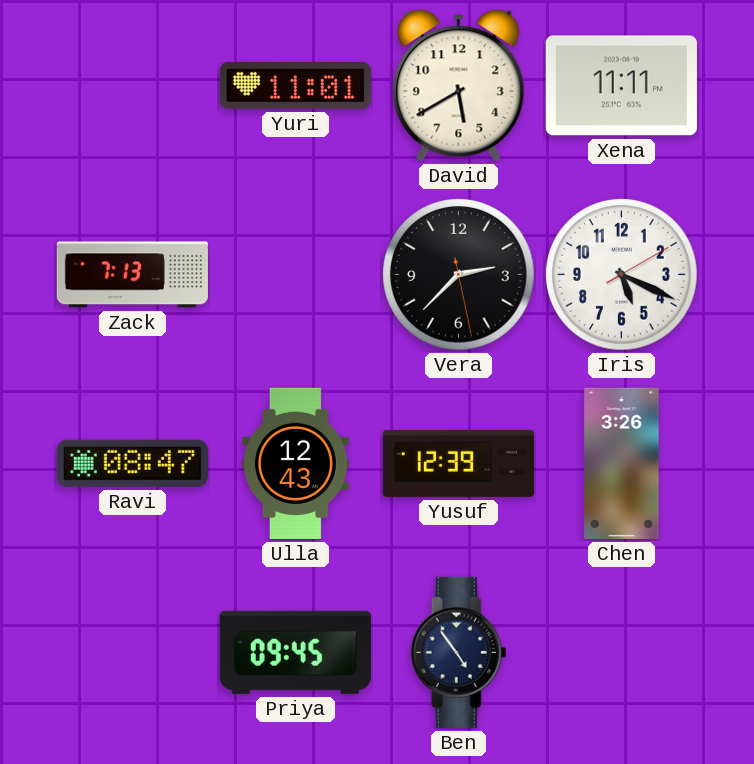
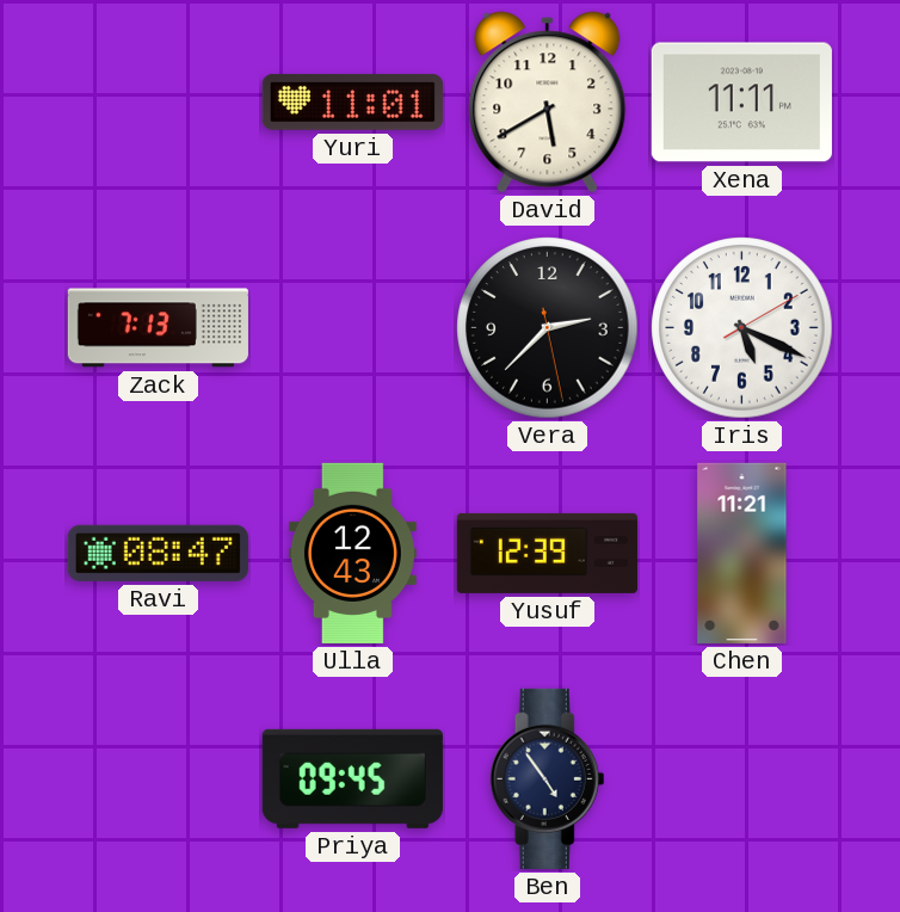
Chen: 3:26 -> 11:21
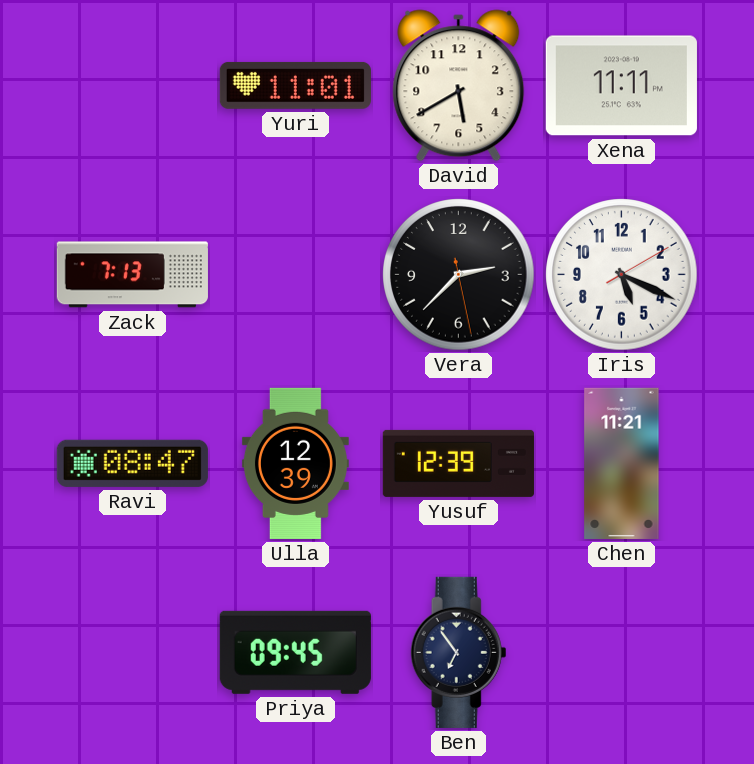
Ulla: 12:43 -> 12:39
Ben: 4:54 -> 6:54
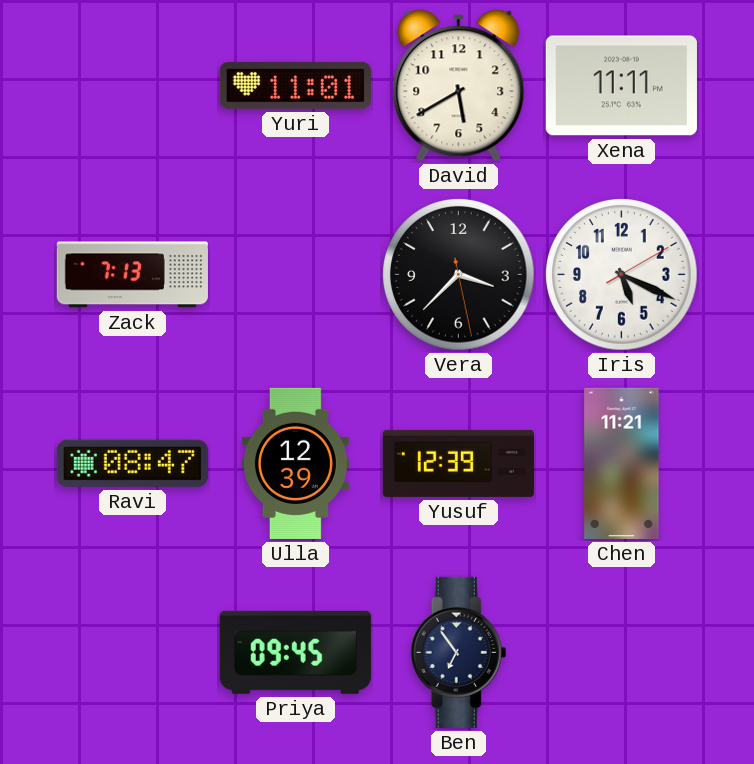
Vera: 2:37 -> 3:37
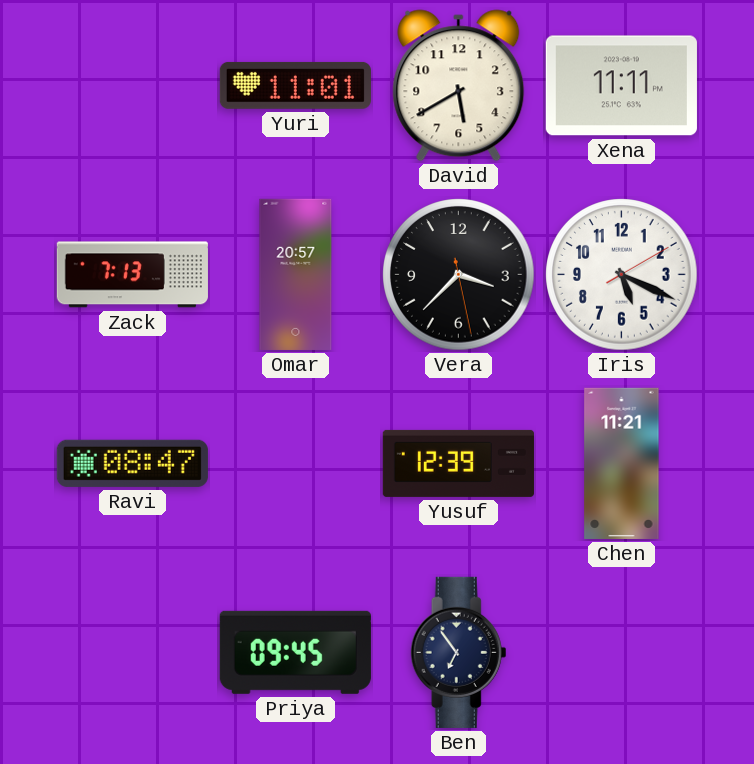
Omar: none -> 20:57
Ulla: 12:39 -> none
